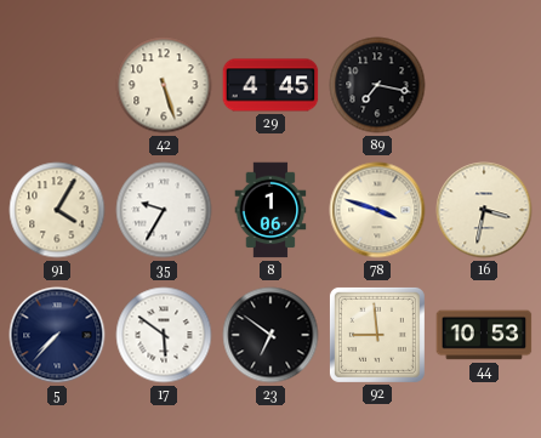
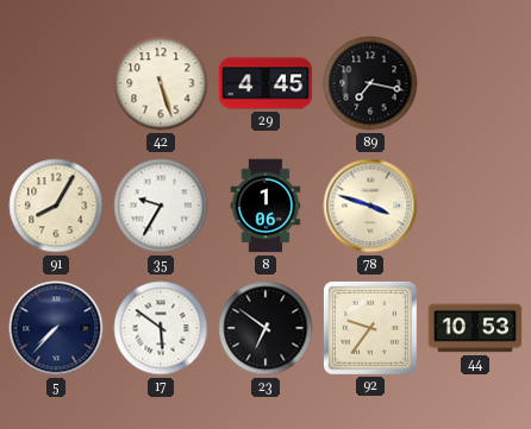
91: 4:05 -> 8:05
16: 3:32 -> none
92: 8:59 -> 9:36
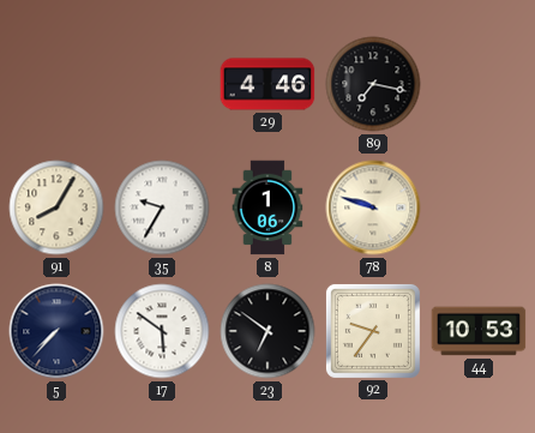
42: 5:27 -> none
29: 4:45 -> 4:46
78: 3:48 -> 9:48
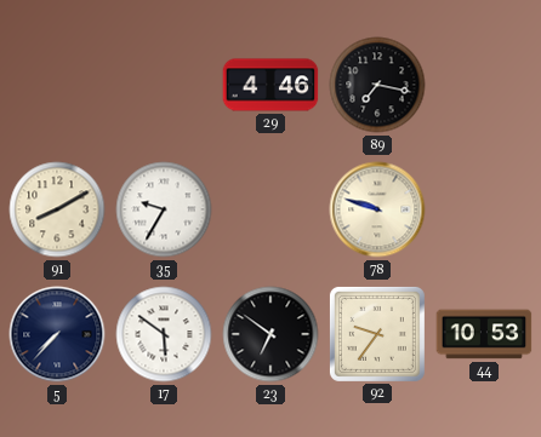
91: 8:05 -> 8:10
8: 1:06 -> none
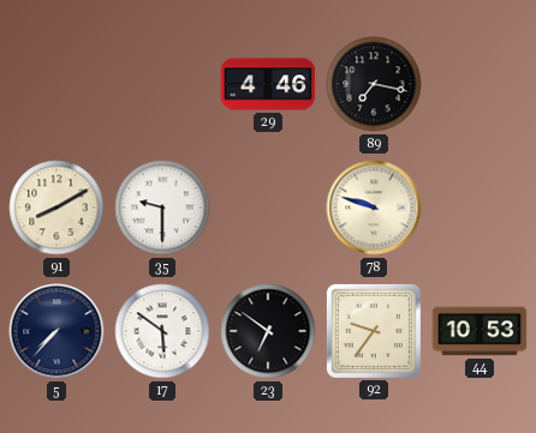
35: 9:35 -> 9:30
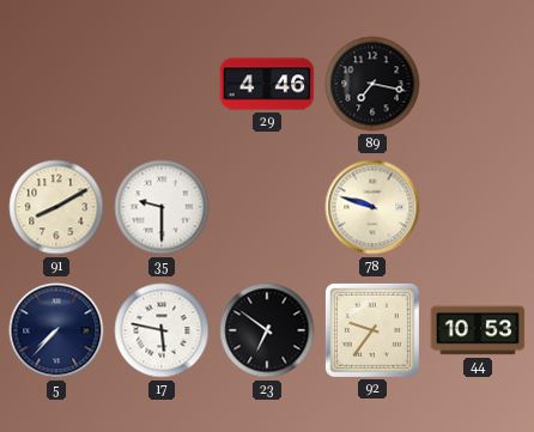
17: 5:51 -> 5:47
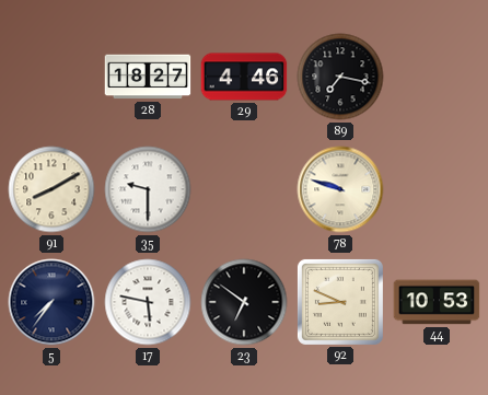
28: none -> 18:27
5: 7:37 -> 7:36
92: 9:36 -> 8:49
